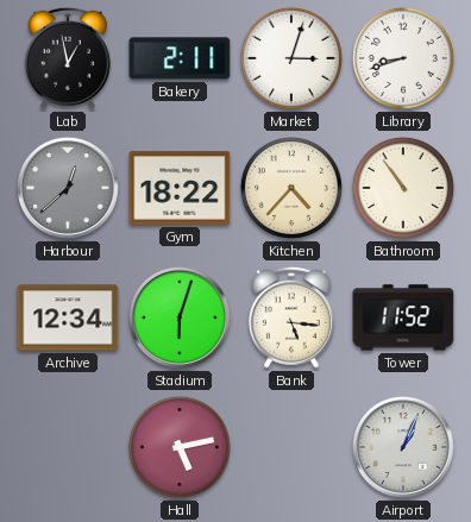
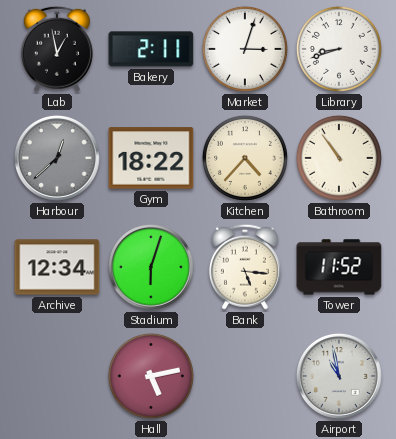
Airport: 1:04 -> 10:58
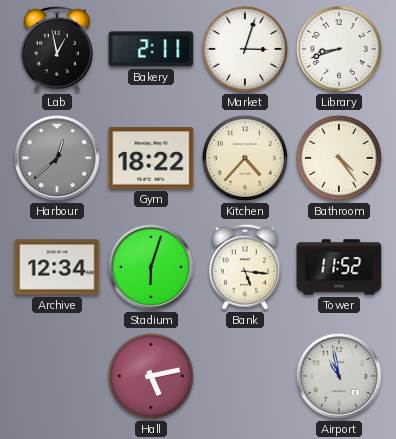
Bathroom: 10:54 -> 4:24
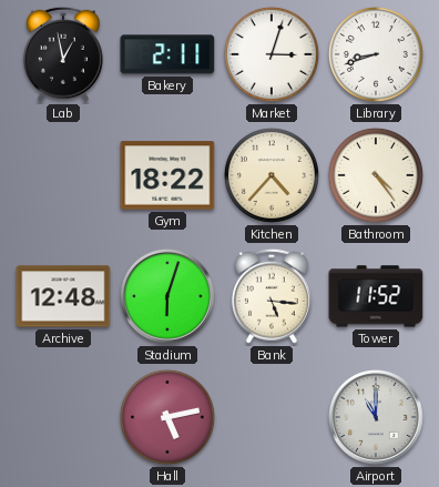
Harbour: 12:38 -> none
Archive: 12:34 -> 12:48
Airport: 10:58 -> 11:00
